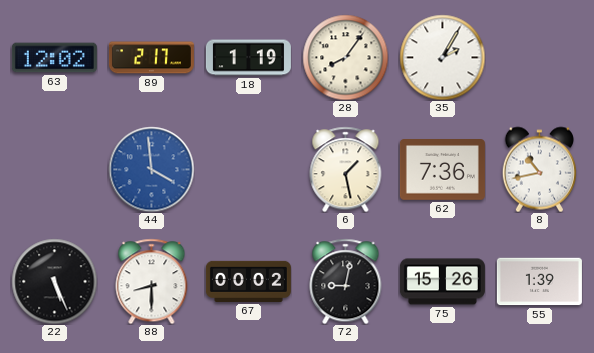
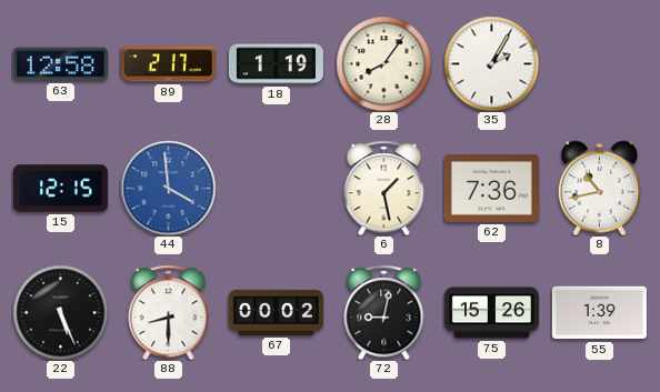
63: 12:02 -> 12:58
15: none -> 12:15
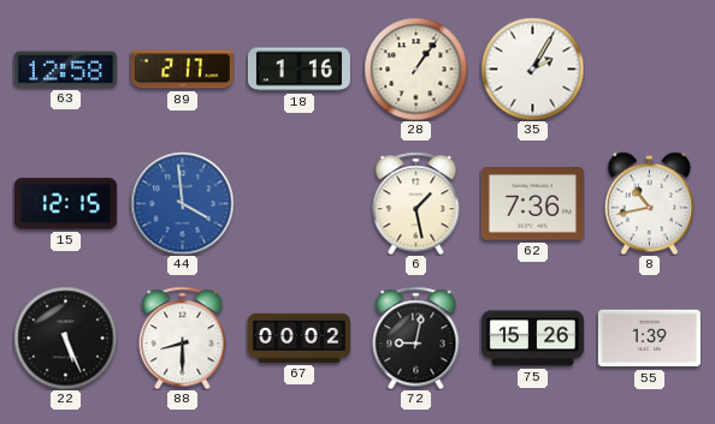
18: 1:19 -> 1:16
28: 8:06 -> 1:06
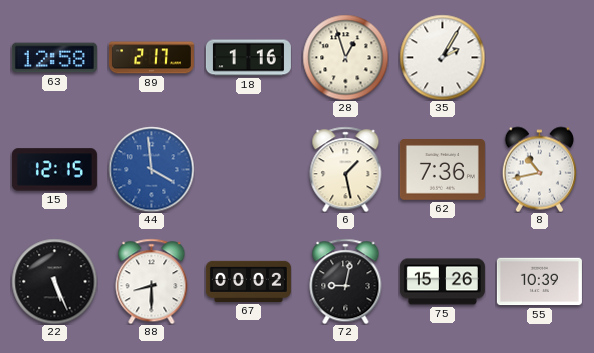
28: 1:06 -> 12:57
55: 1:39 -> 10:39
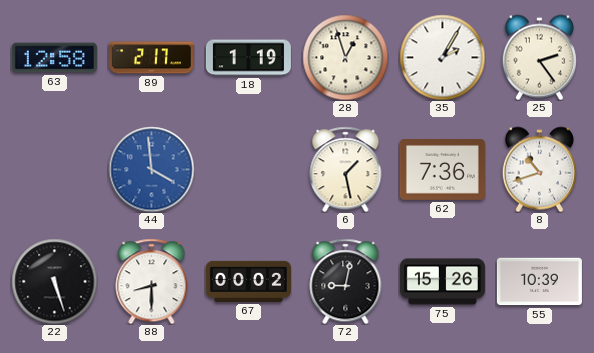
18: 1:16 -> 1:19
25: none -> 2:24
15: 12:15 -> none
8: 10:43 -> 10:42
22: 5:26 -> 5:27
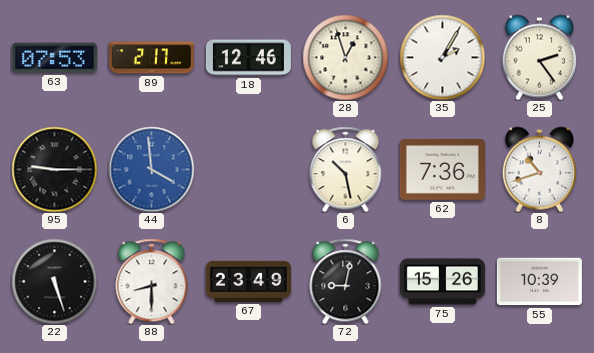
63: 12:58 -> 07:53
18: 1:19 -> 12:46
95: none -> 9:15
6: 1:28 -> 10:28
67: 00:02 -> 23:49
